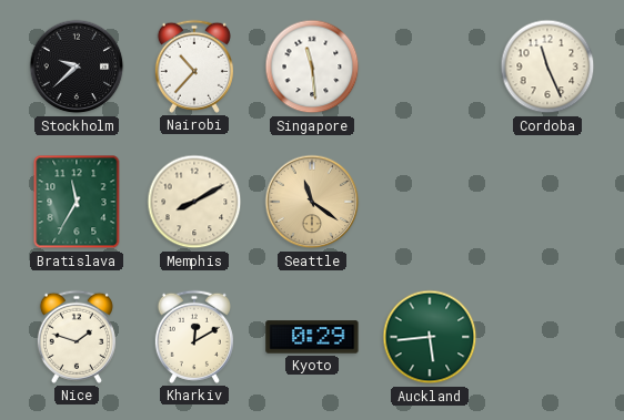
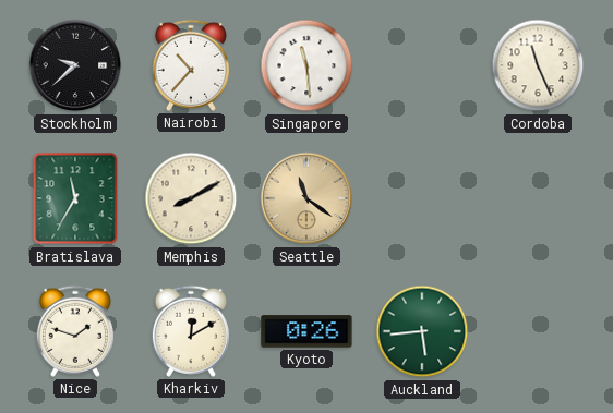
Kyoto: 0:29 -> 0:26
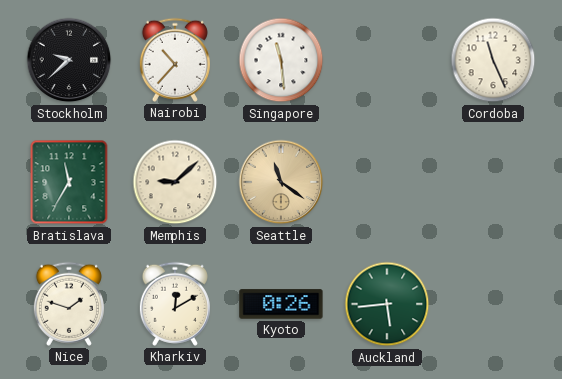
Memphis: 8:10 -> 9:08
